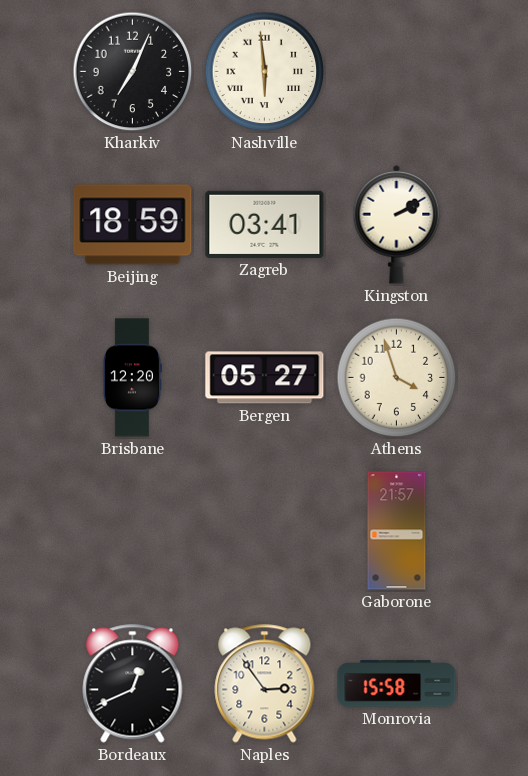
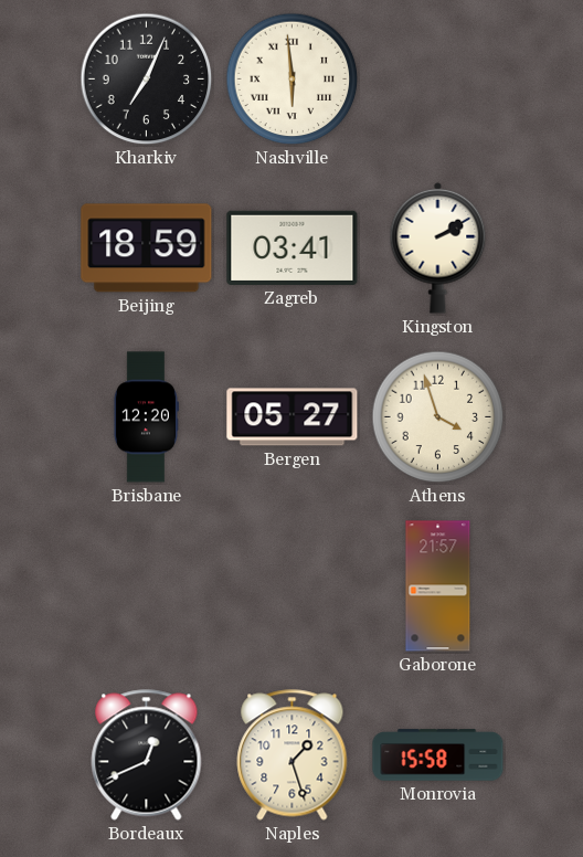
Naples: 2:54 -> 1:27
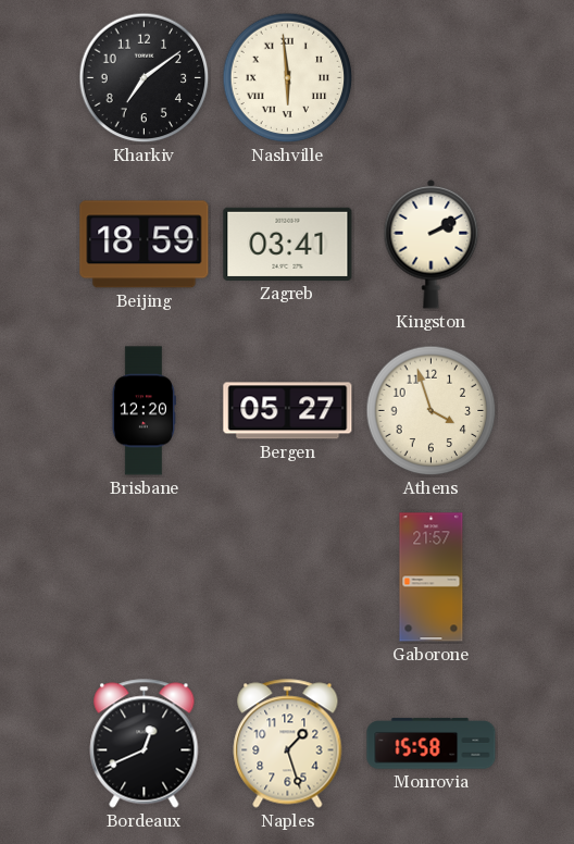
Kharkiv: 7:04 -> 7:09
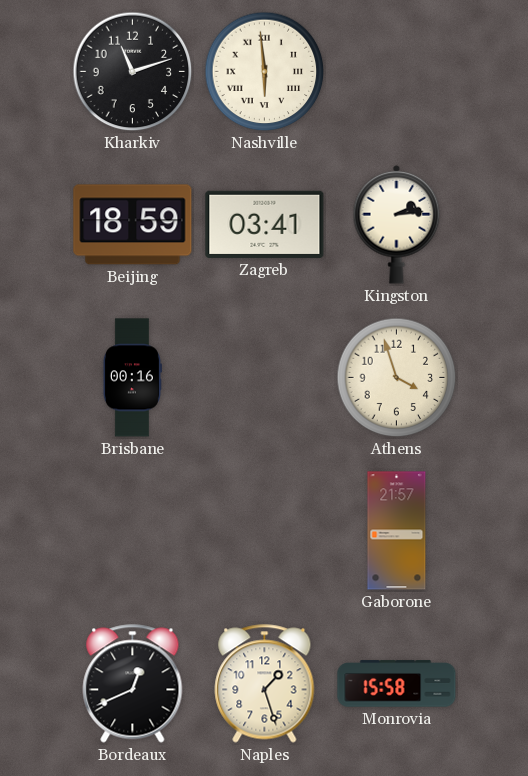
Kharkiv: 7:09 -> 11:12
Kingston: 2:10 -> 2:14
Brisbane: 12:20 -> 00:16
Bergen: 05:27 -> none
